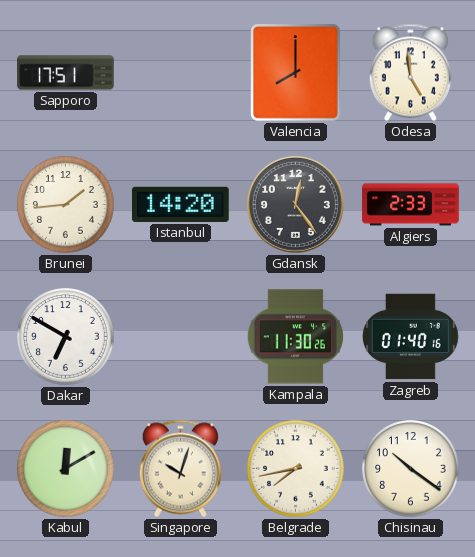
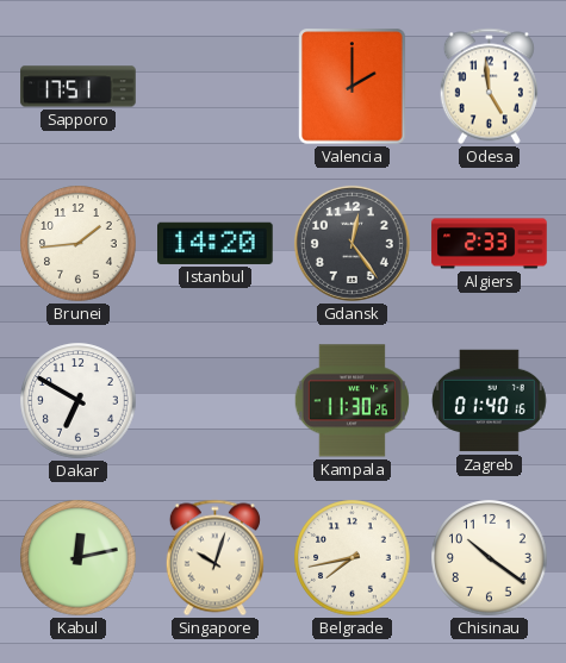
Valencia: 8:00 -> 2:00
Kabul: 12:10 -> 12:13
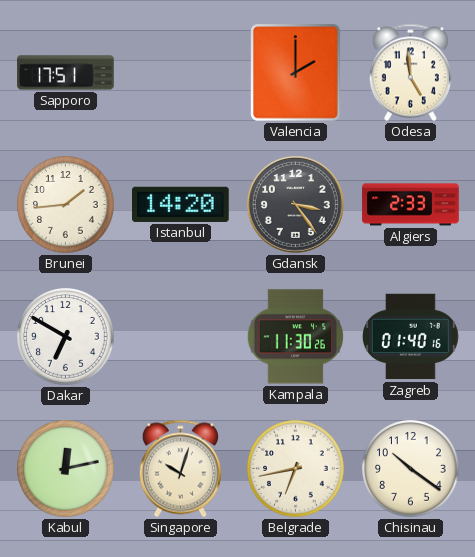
Gdansk: 12:24 -> 3:24
Belgrade: 7:43 -> 6:43
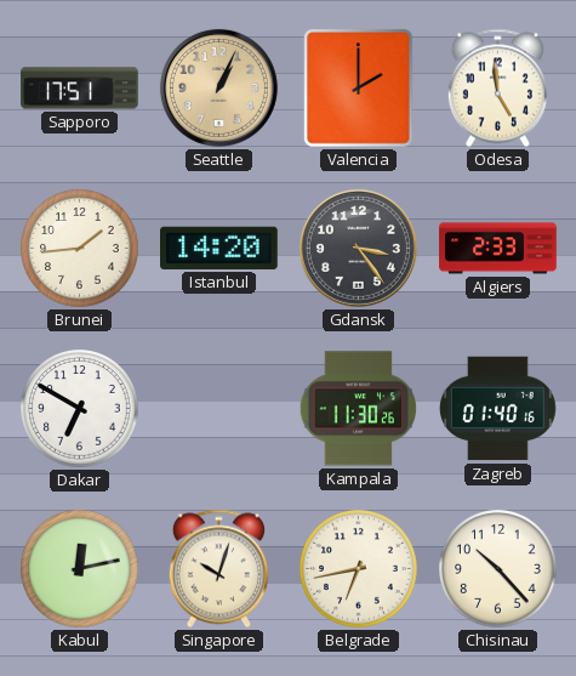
Seattle: none -> 1:04
Chisinau: 10:21 -> 10:23
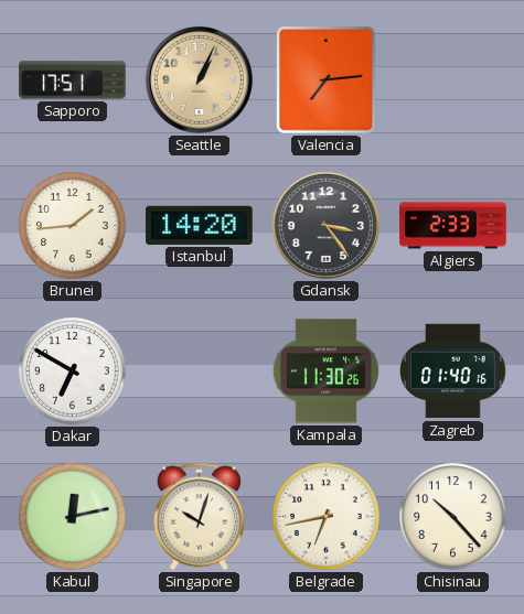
Valencia: 2:00 -> 7:14
Odesa: 4:59 -> none
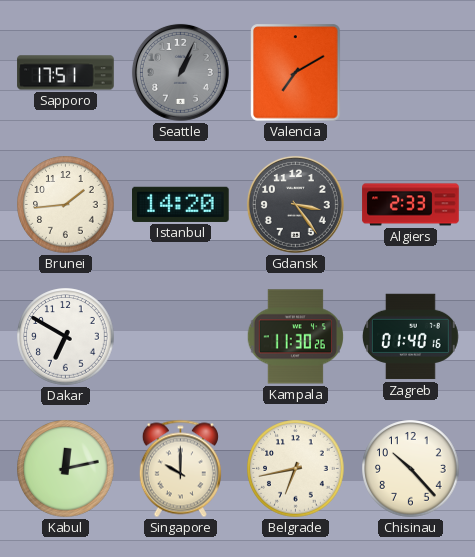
Seattle dial: champagne -> grey
Valencia: 7:14 -> 7:10
Singapore: 10:03 -> 10:00
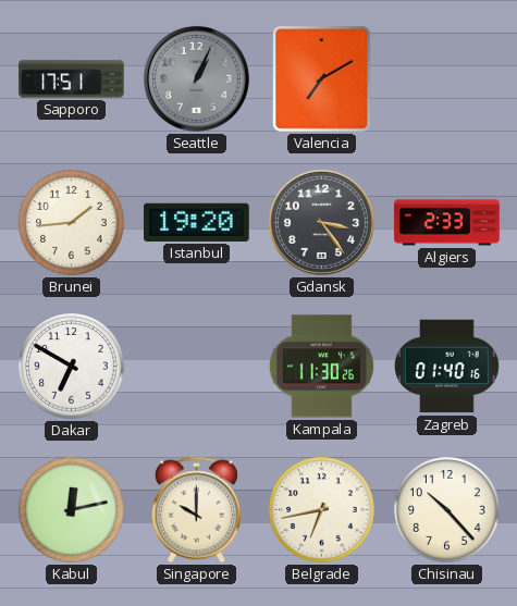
Istanbul: 14:20 -> 19:20
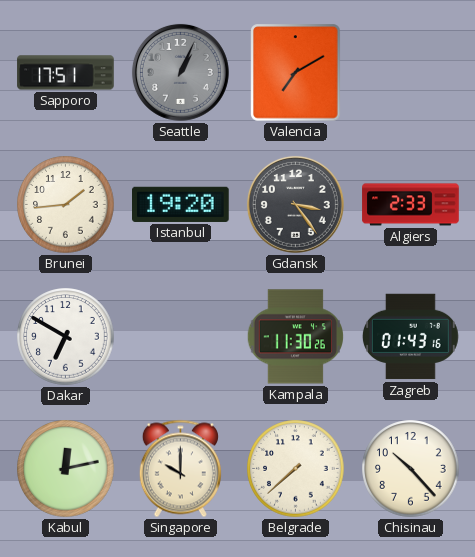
Zagreb: 01:40 -> 01:43
Belgrade: 6:43 -> 7:38
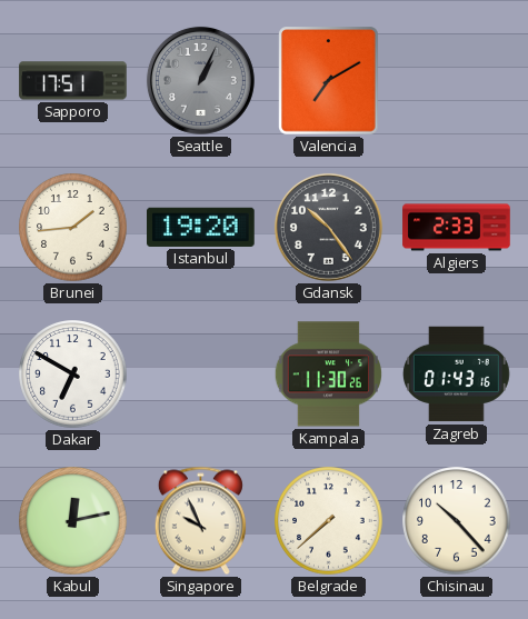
Gdansk: 3:24 -> 10:24
Singapore: 10:00 -> 9:56
